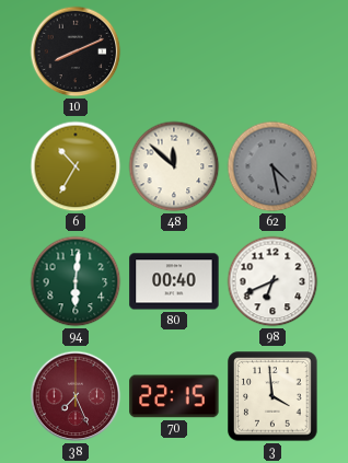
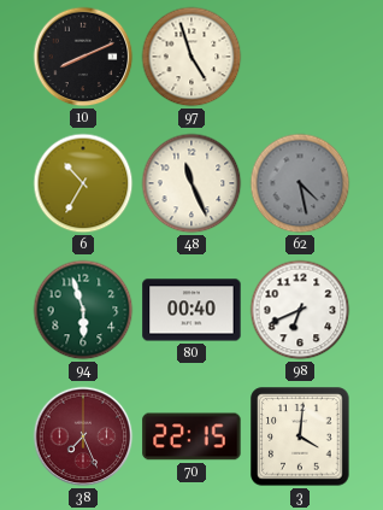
97: none -> 4:57
48: 11:52 -> 11:26
94: 6:01 -> 5:57
3: 3:59 -> 4:01
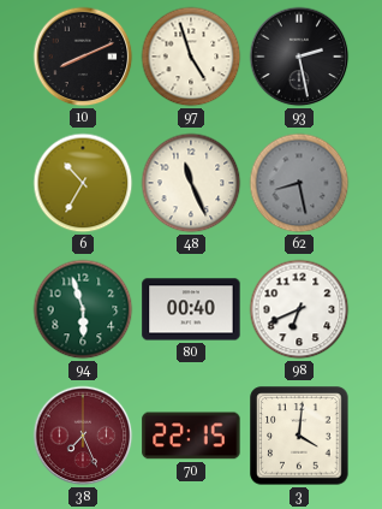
93: none -> 2:28
62: 4:28 -> 8:28
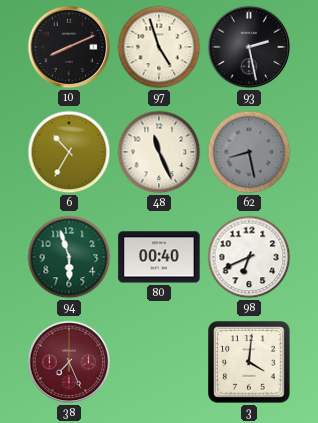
70: 22:15 -> none
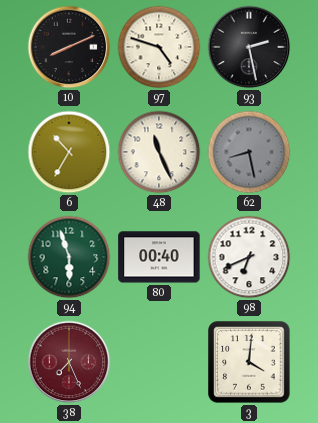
97: 4:57 -> 4:48
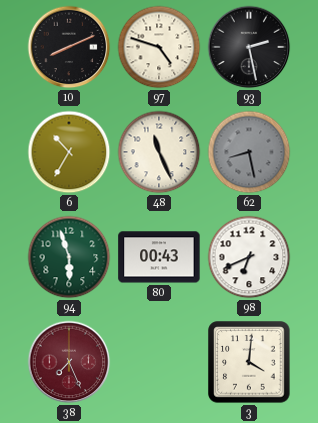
80: 00:40 -> 00:43
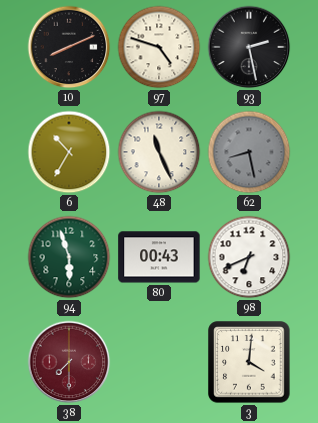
38: 7:26 -> 7:30
